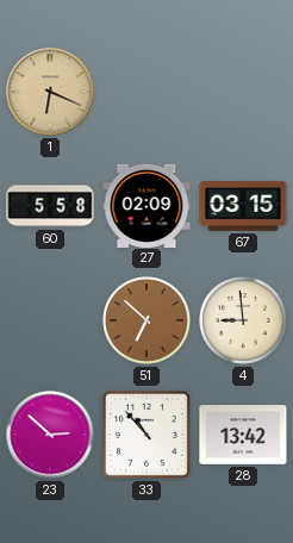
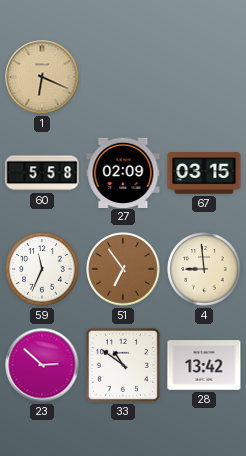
59: none -> 11:34
51: 6:52 -> 6:54
33: 10:53 -> 10:51
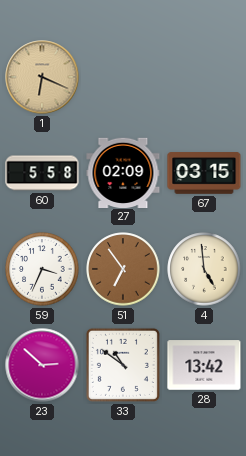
59: 11:34 -> 3:34
4: 8:59 -> 4:59
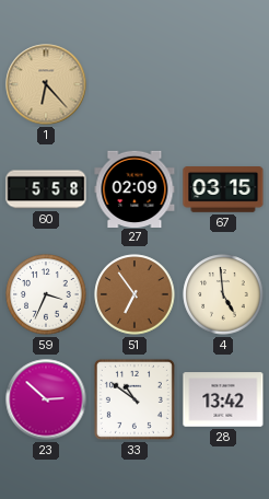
1: 6:19 -> 6:23
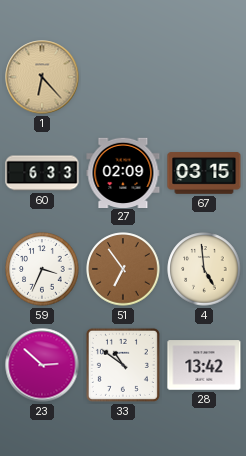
60: 5:58 -> 6:33
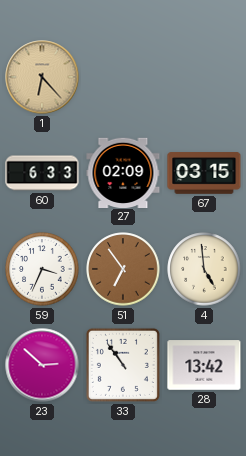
33: 10:51 -> 10:54
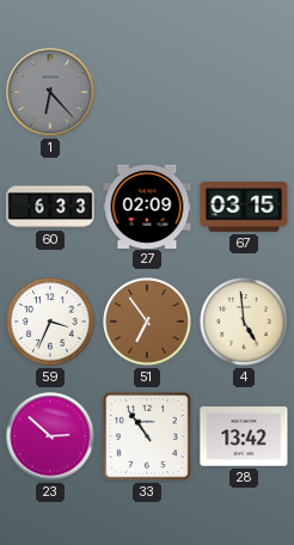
1 dial: champagne -> grey
